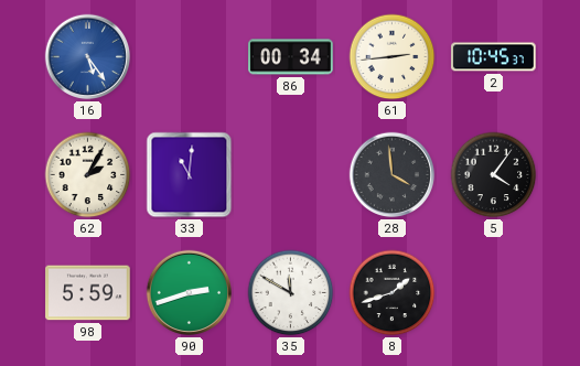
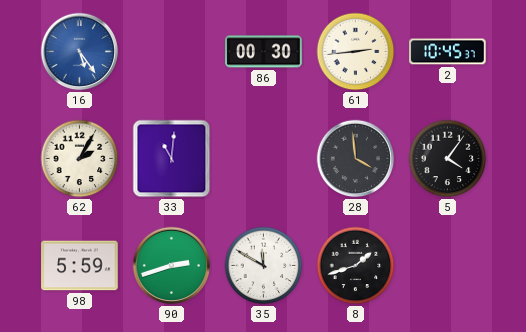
86: 00:34 -> 00:30
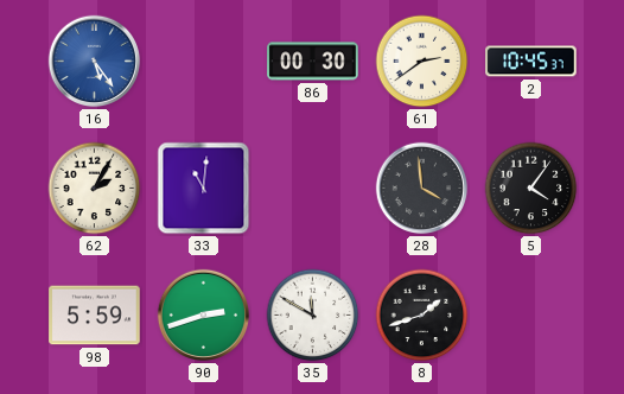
61: 2:44 -> 2:39
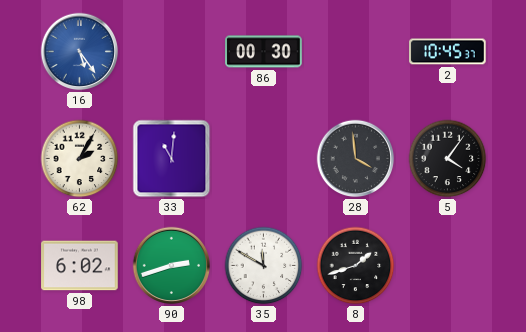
61: 2:39 -> none
98: 5:59 -> 6:02
